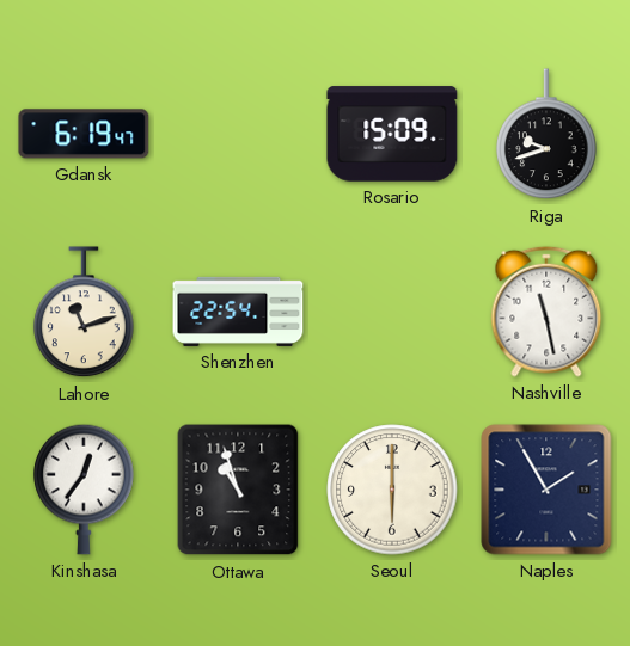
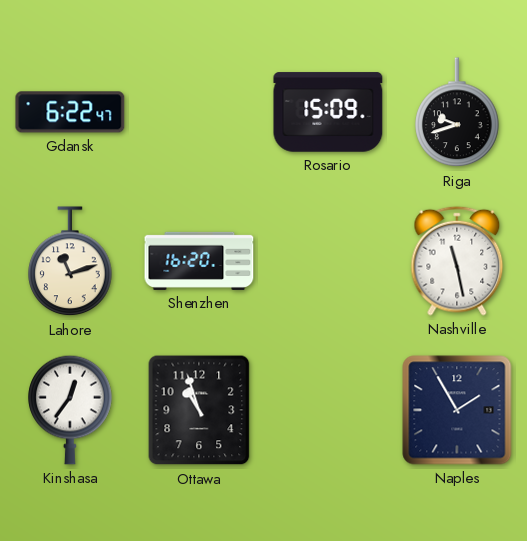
Gdansk: 6:19 -> 6:22
Shenzhen: 22:54 -> 16:20
Seoul: 6:00 -> none
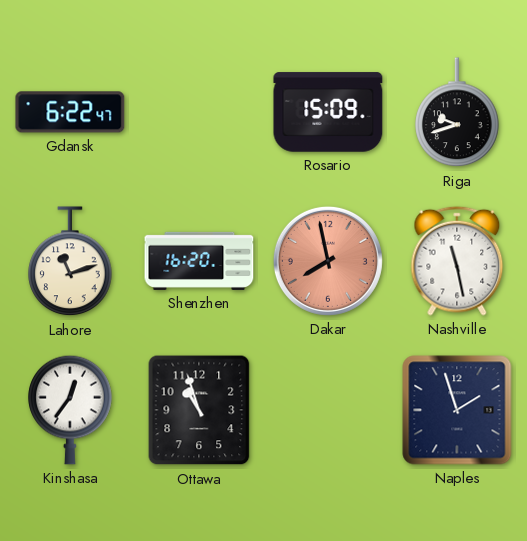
Dakar: none -> 7:58
Naples: 1:55 -> 1:57
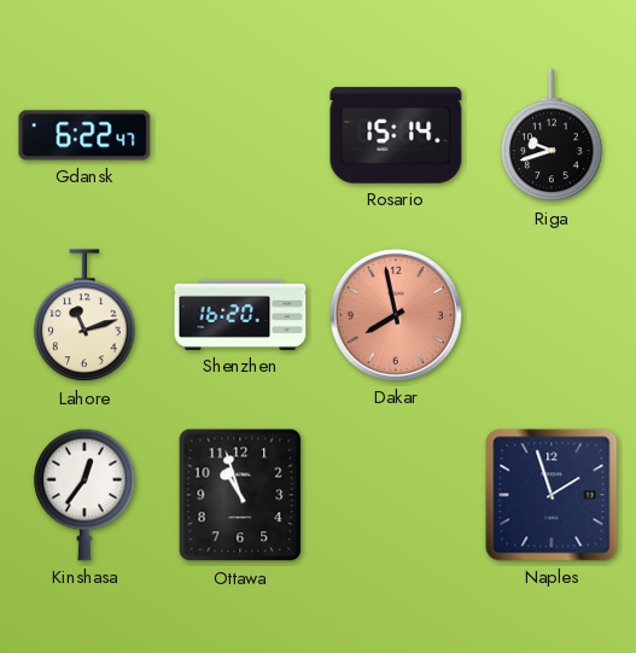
Rosario: 15:09 -> 15:14
Nashville: 11:28 -> none
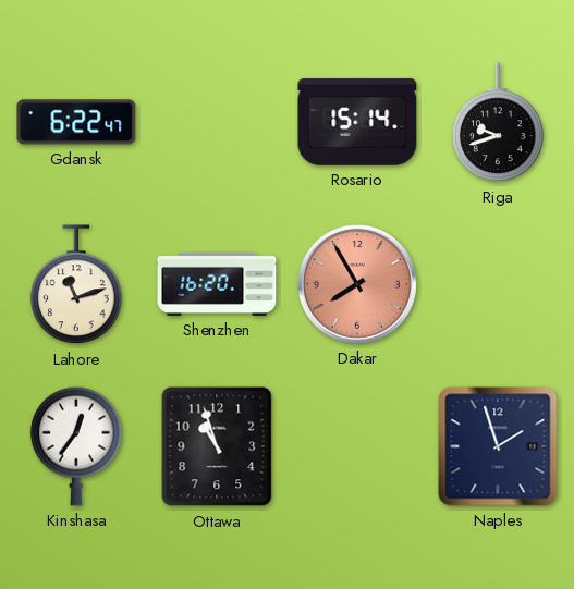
Dakar: 7:58 -> 7:55
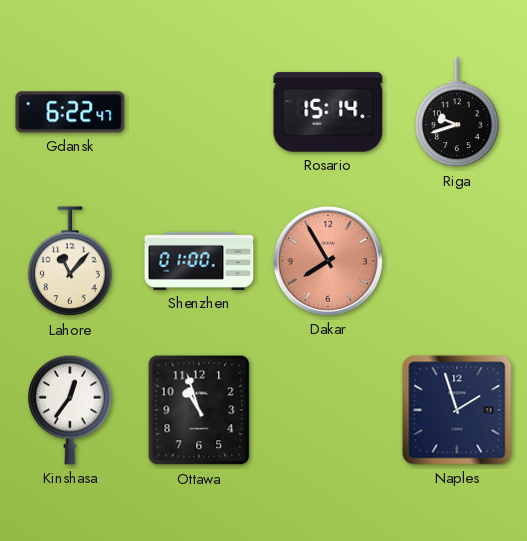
Lahore: 11:12 -> 11:07
Shenzhen: 16:20 -> 01:00
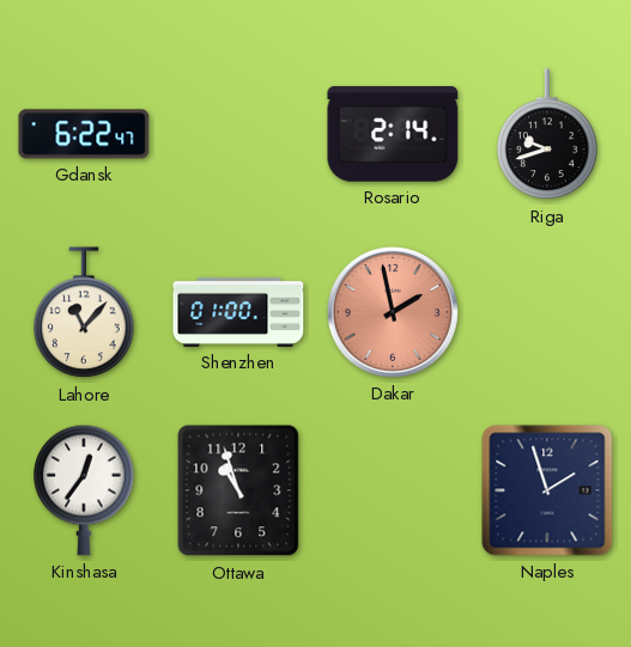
Rosario: 15:14 -> 2:14
Dakar: 7:55 -> 1:58
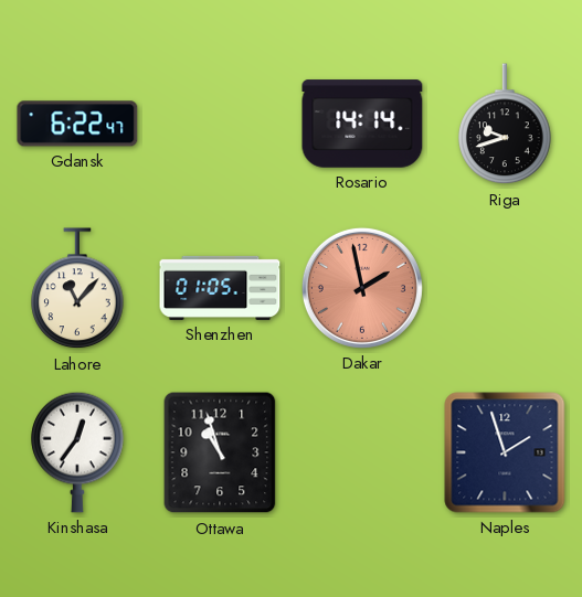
Rosario: 2:14 -> 14:14
Shenzhen: 01:00 -> 01:05
